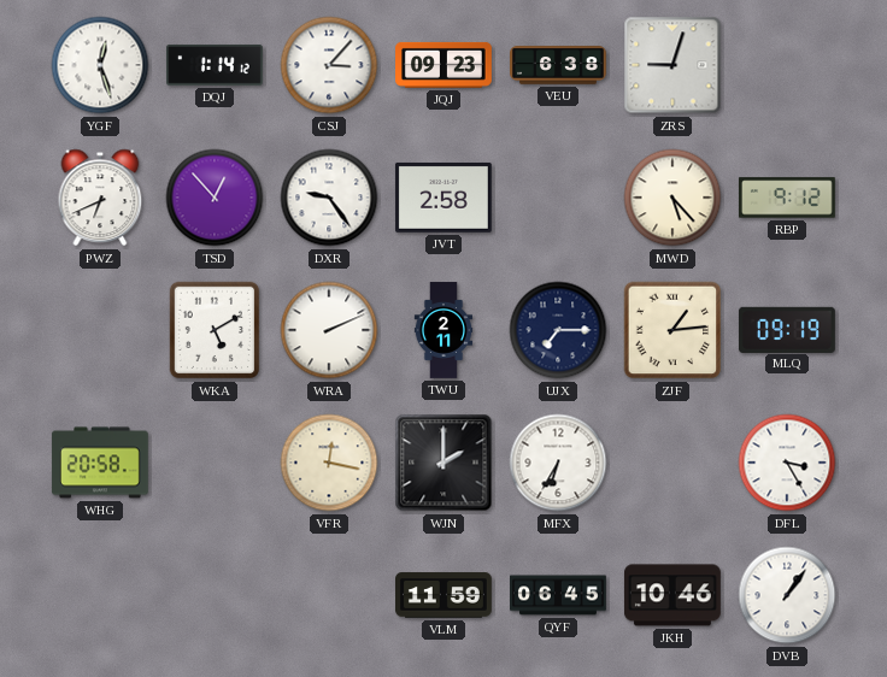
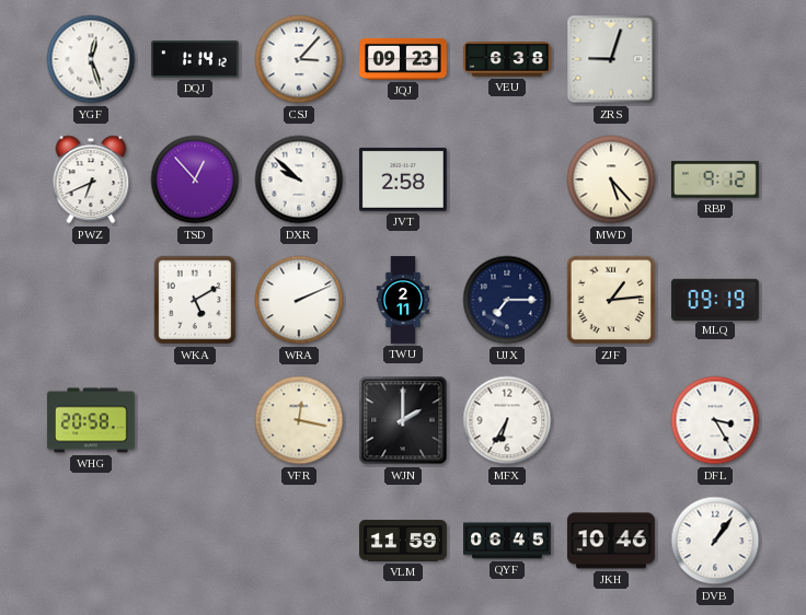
DXR: 9:24 -> 9:52
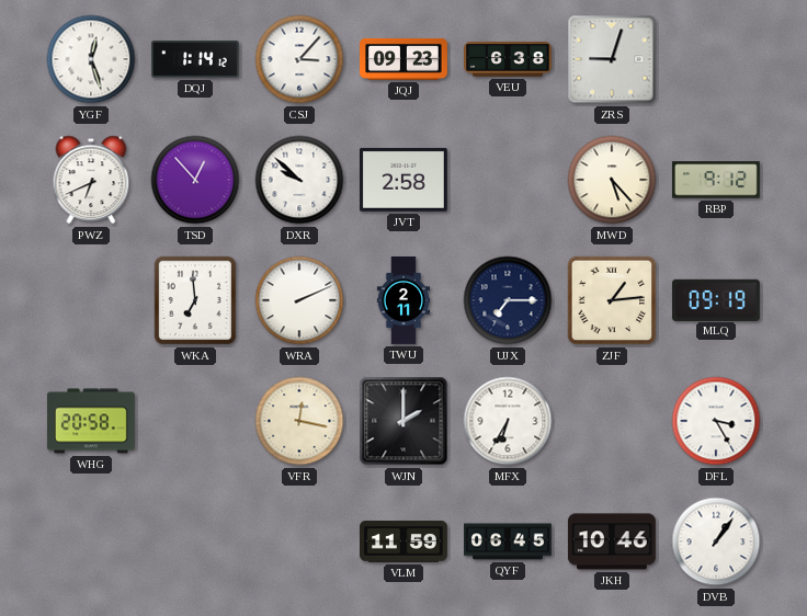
WKA: 5:10 -> 6:59
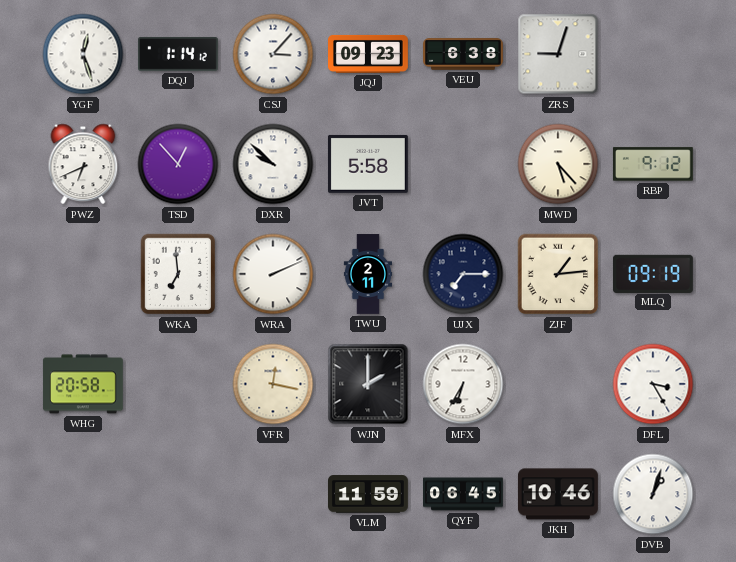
JVT: 2:58 -> 5:58
DVB: 1:06 -> 1:03
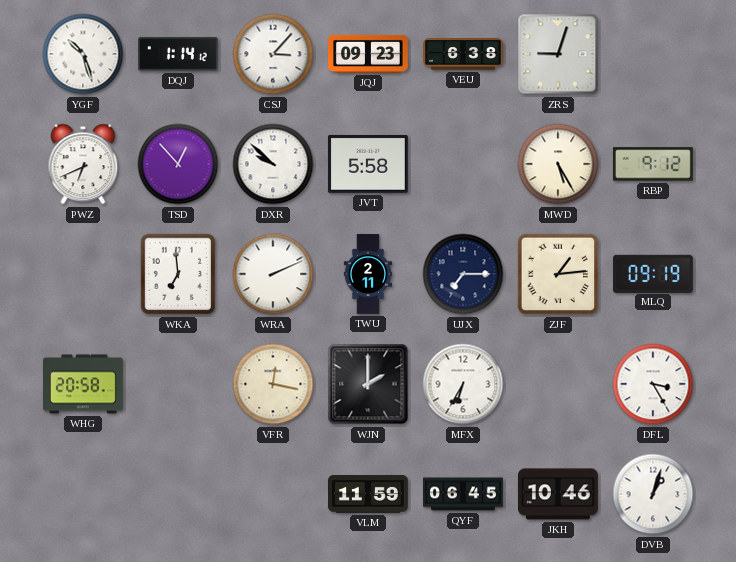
YGF: 12:27 -> 10:27
MWD: 5:23 -> 5:25
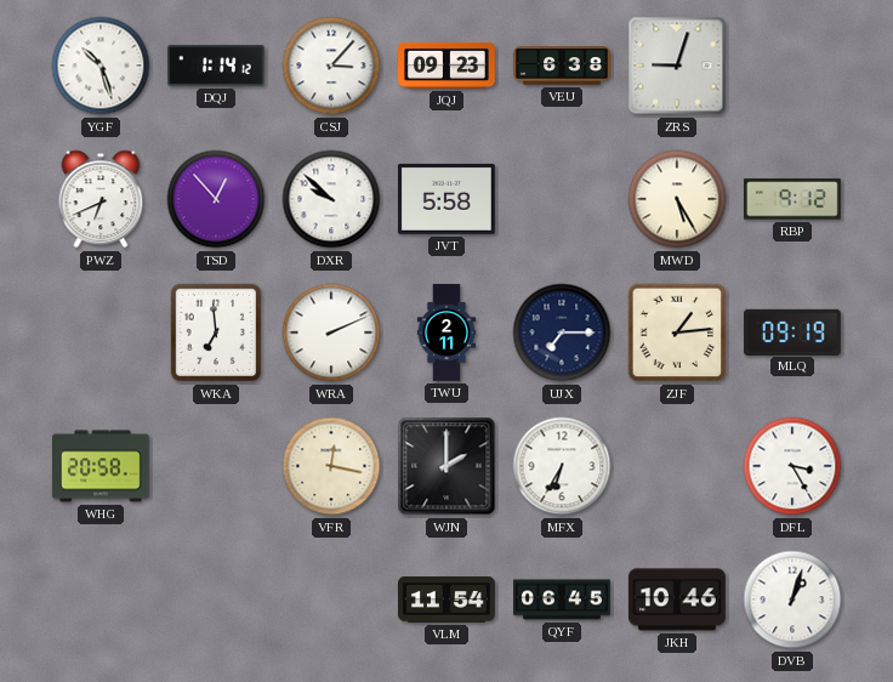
VLM: 11:59 -> 11:54
